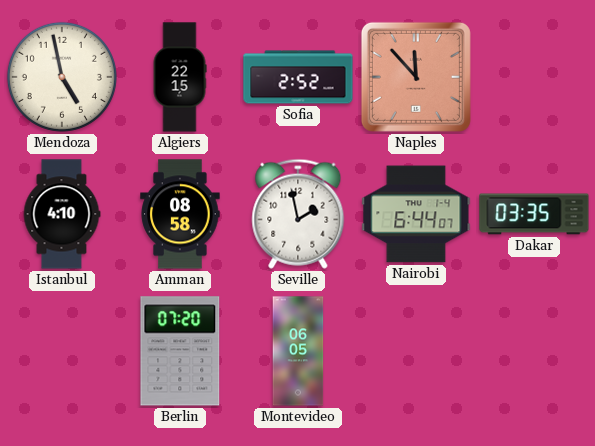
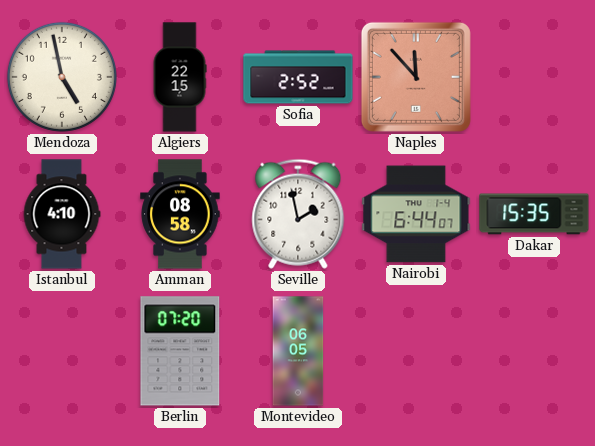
Dakar: 03:35 -> 15:35
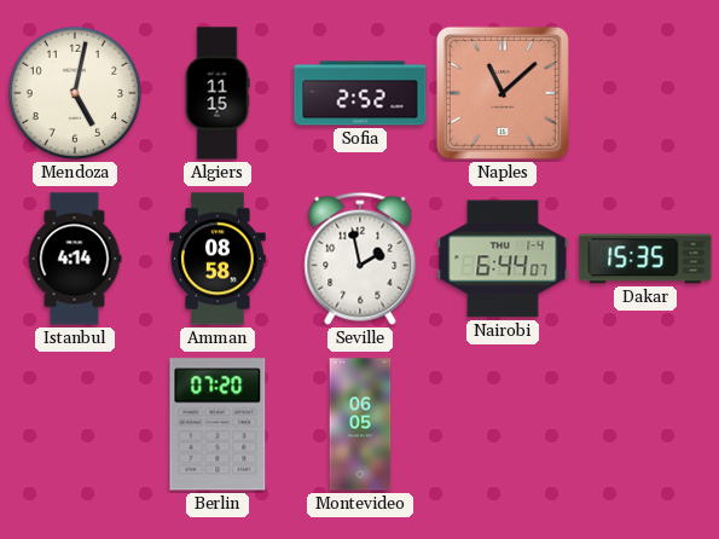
Mendoza: 4:58 -> 5:02
Algiers: 22:15 -> 11:15
Naples: 11:53 -> 11:08
Istanbul: 4:10 -> 4:14
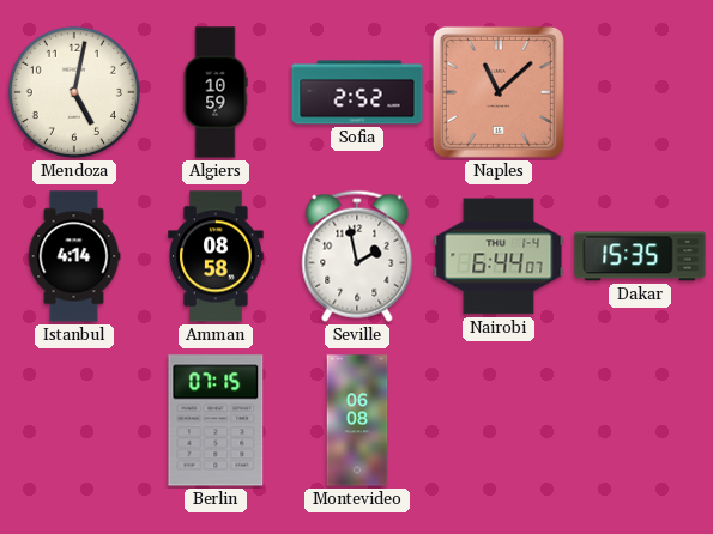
Algiers: 11:15 -> 10:59
Berlin: 07:20 -> 07:15
Montevideo: 06:05 -> 06:08
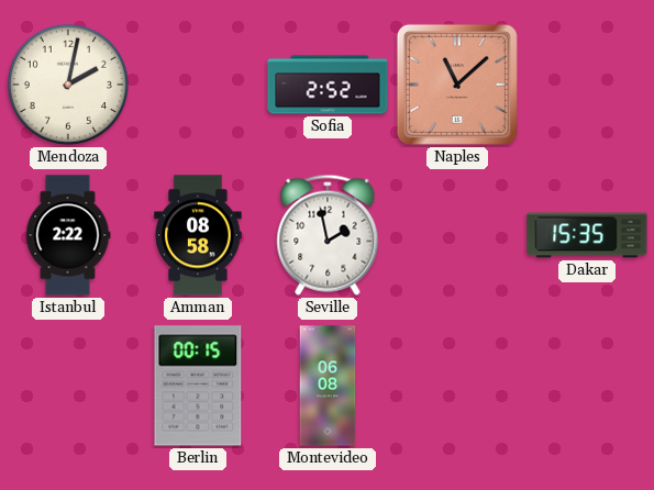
Mendoza: 5:02 -> 2:02
Algiers: 10:59 -> none
Istanbul: 4:14 -> 2:22
Nairobi: 6:44 -> none
Berlin: 07:15 -> 00:15
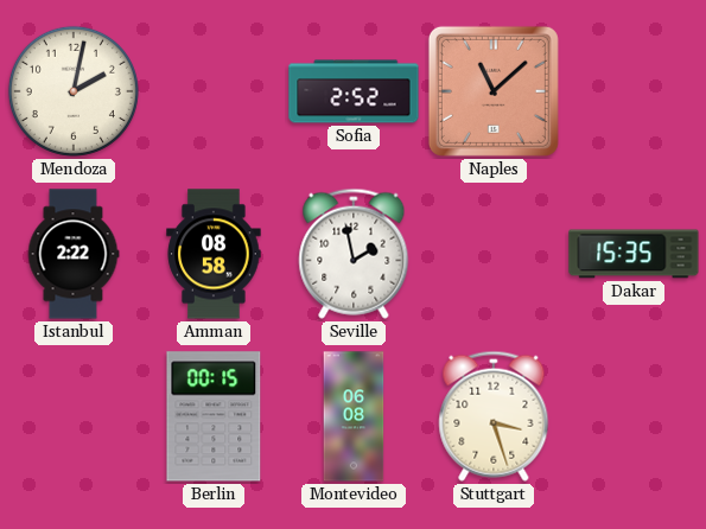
Stuttgart: none -> 3:27
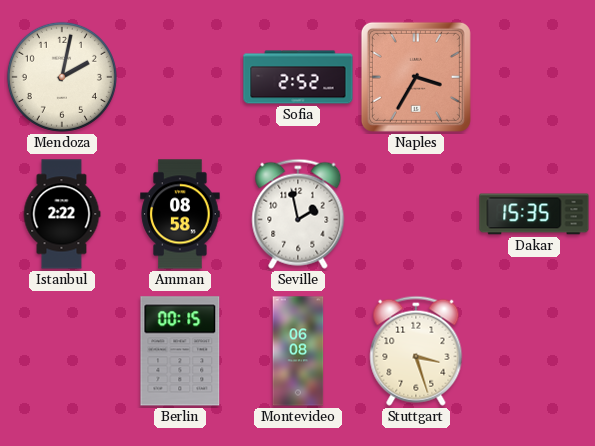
Naples: 11:08 -> 3:35
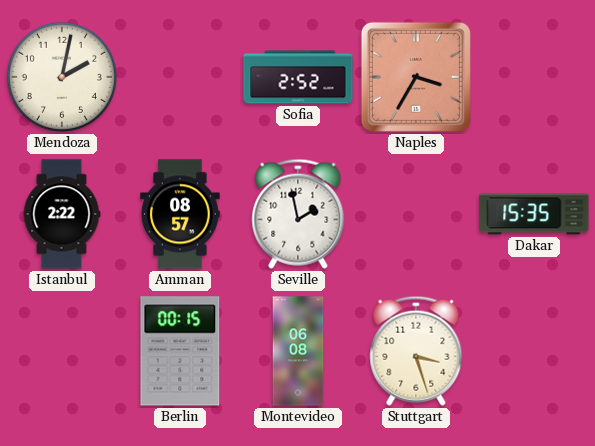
Amman: 08:58 -> 08:57
